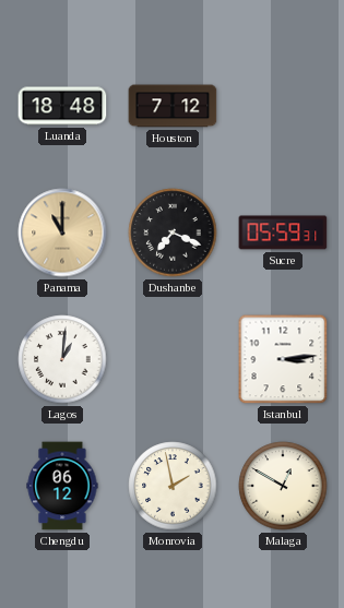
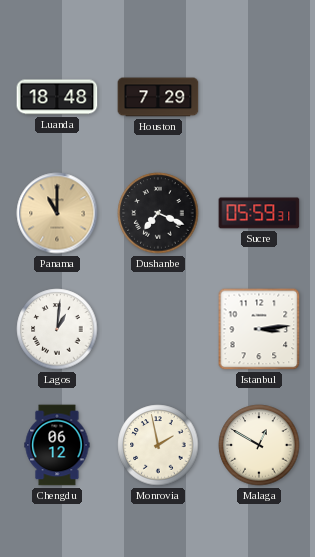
Houston: 7:12 -> 7:29
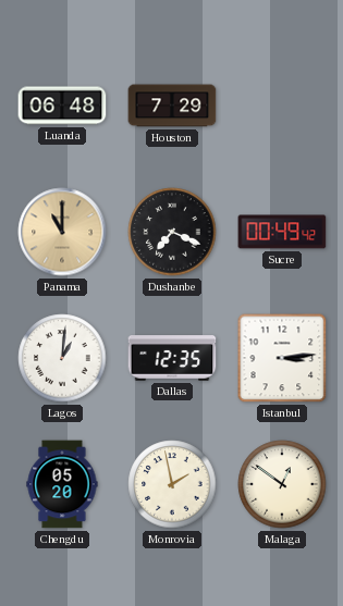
Luanda: 18:48 -> 06:48
Sucre: 05:59 -> 00:49
Dallas: none -> 12:35
Chengdu: 06:12 -> 05:20
Malaga: 12:50 -> 12:51
